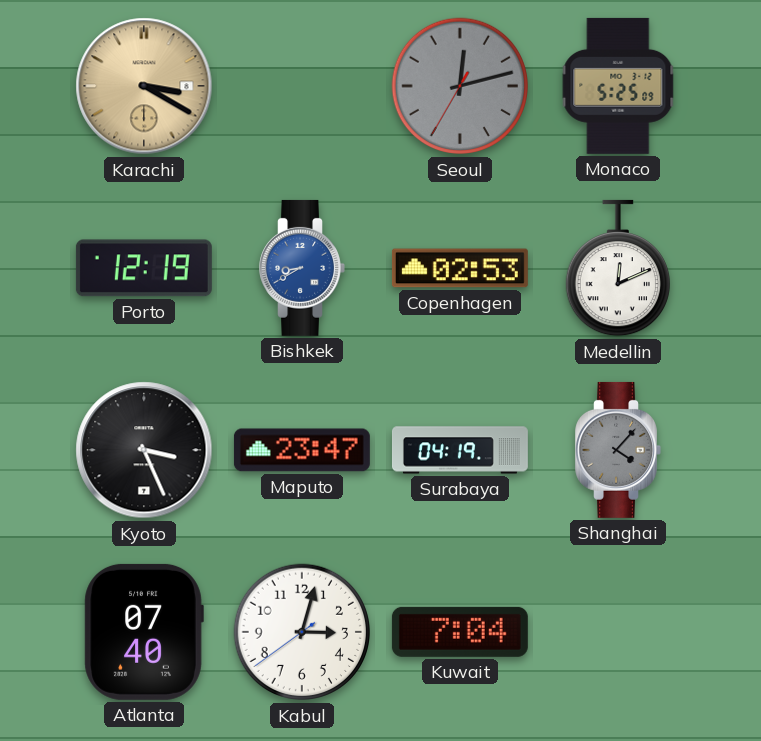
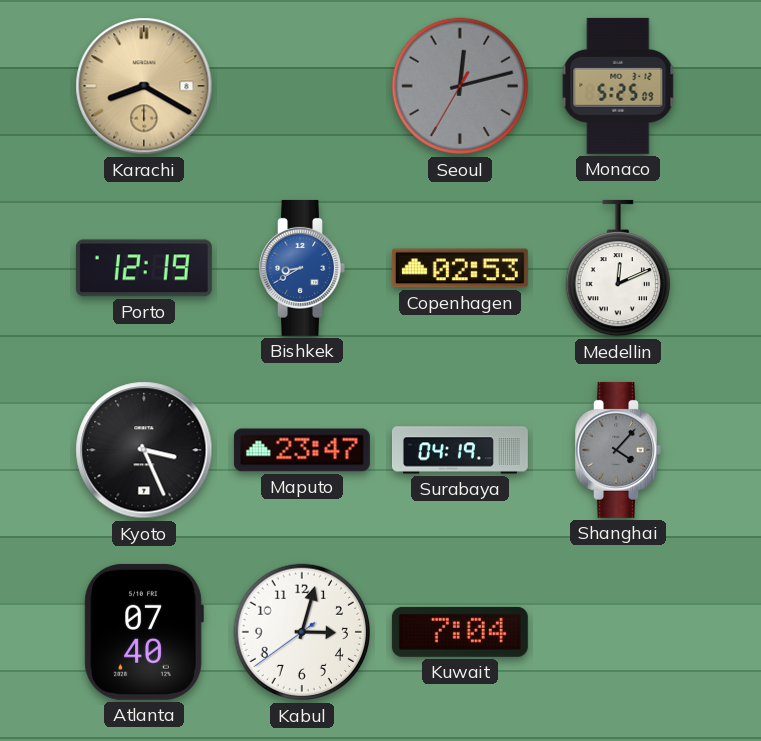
Karachi: 3:20 -> 8:20
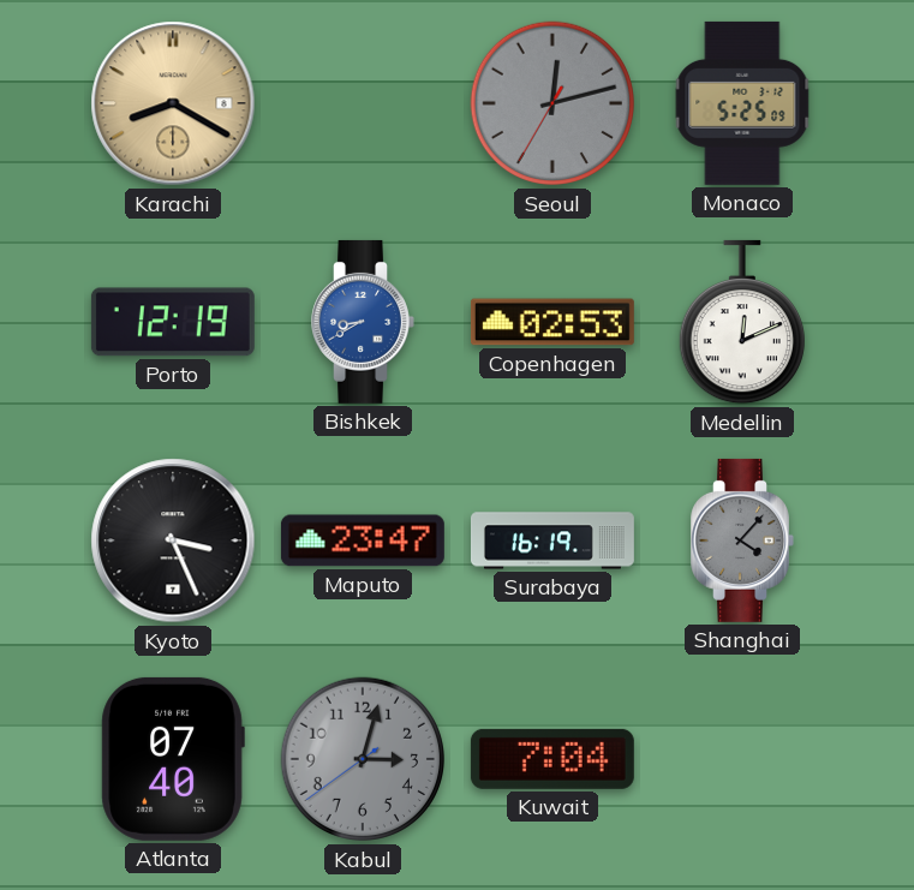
Surabaya: 04:19 -> 16:19
Kabul dial: white -> grey
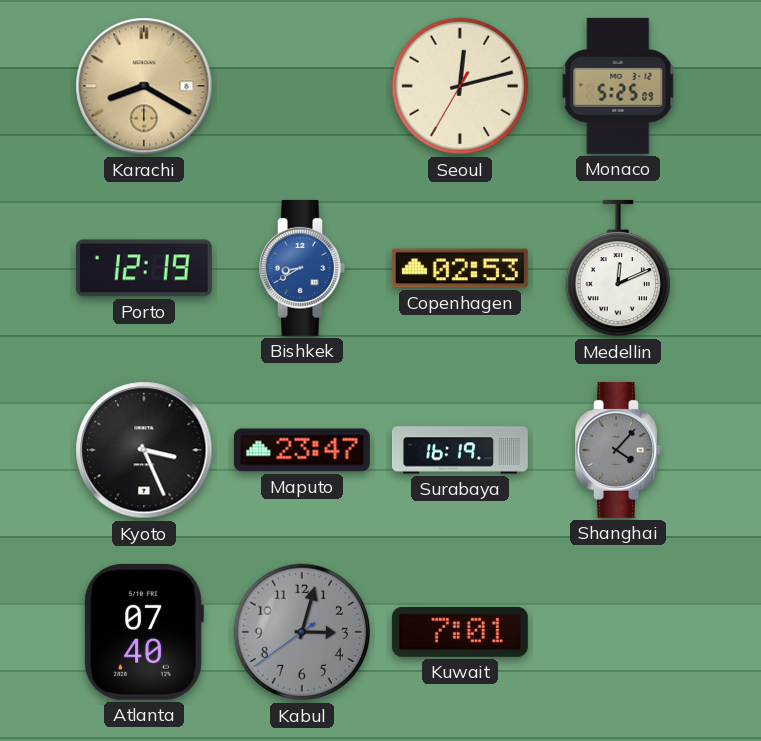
Seoul dial: grey -> cream
Kuwait: 7:04 -> 7:01
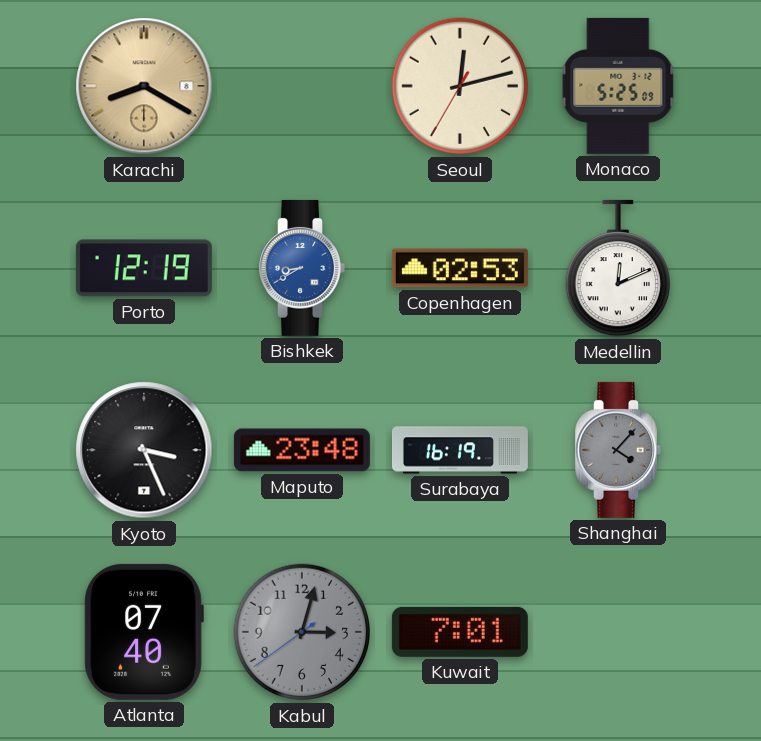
Maputo: 23:47 -> 23:48
